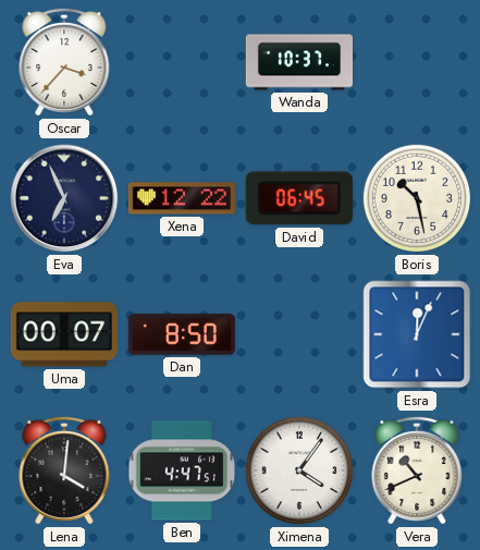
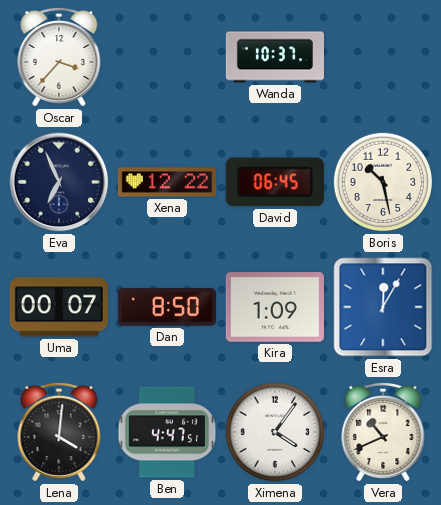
Kira: none -> 1:09
Esra: 12:04 -> 12:05
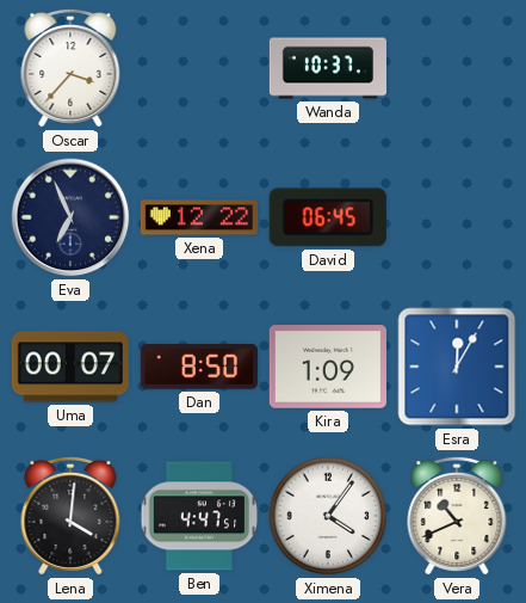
Boris: 10:28 -> none
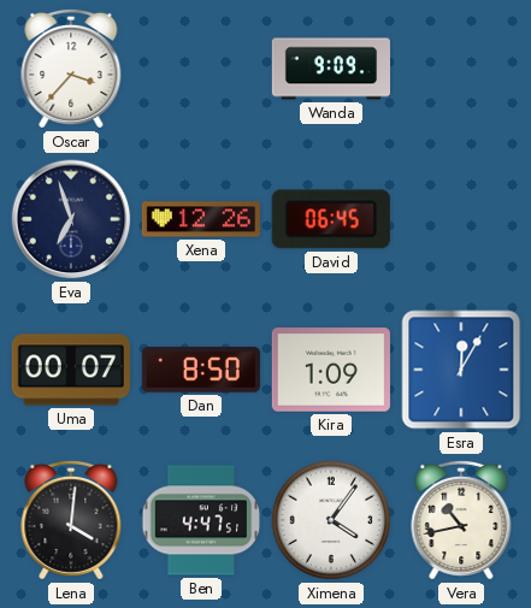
Wanda: 10:37 -> 9:09
Eva: 6:56 -> 6:57
Xena: 12:22 -> 12:26
Vera: 10:41 -> 10:43
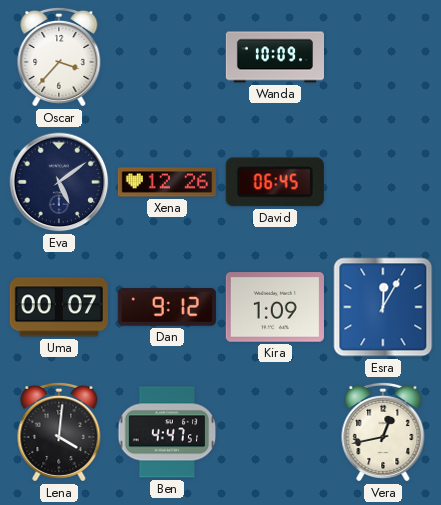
Wanda: 9:09 -> 10:09
Eva: 6:57 -> 5:09
Dan: 8:50 -> 9:12
Ximena: 4:06 -> none
Vera: 10:43 -> 12:43
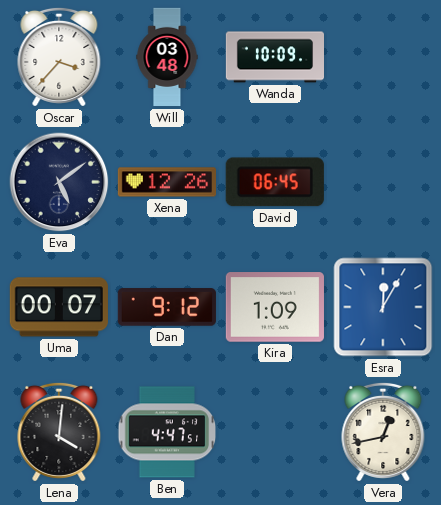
Will: none -> 03:48
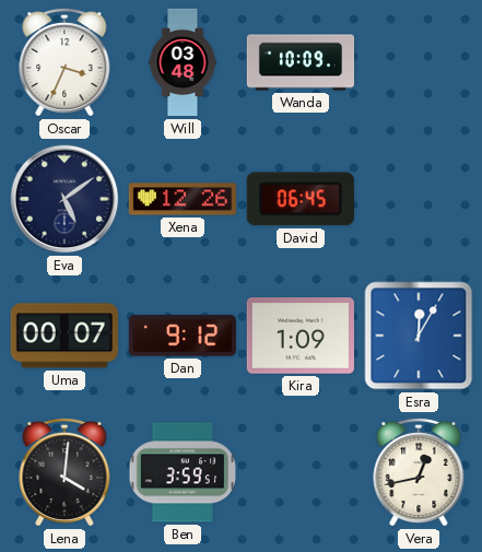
Oscar: 3:37 -> 3:34
Ben: 4:47 -> 3:59
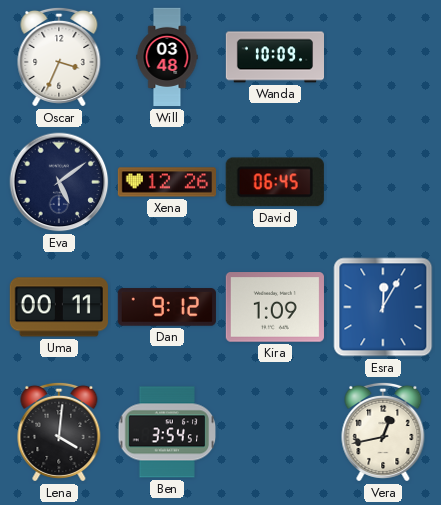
Uma: 00:07 -> 00:11
Ben: 3:59 -> 3:54
